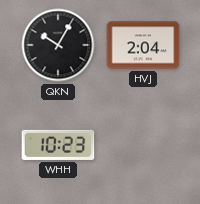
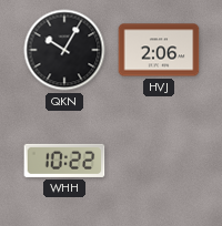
HVJ: 2:04 -> 2:06
WHH: 10:23 -> 10:22
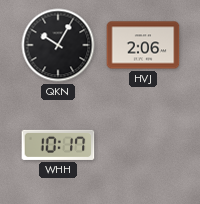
WHH: 10:22 -> 10:17
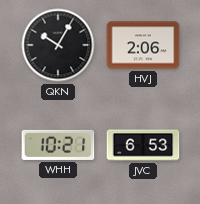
WHH: 10:17 -> 10:21
JVC: none -> 6:53
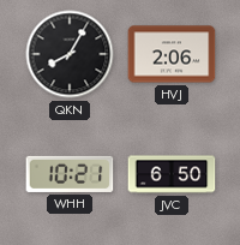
QKN: 10:05 -> 8:05
JVC: 6:53 -> 6:50
